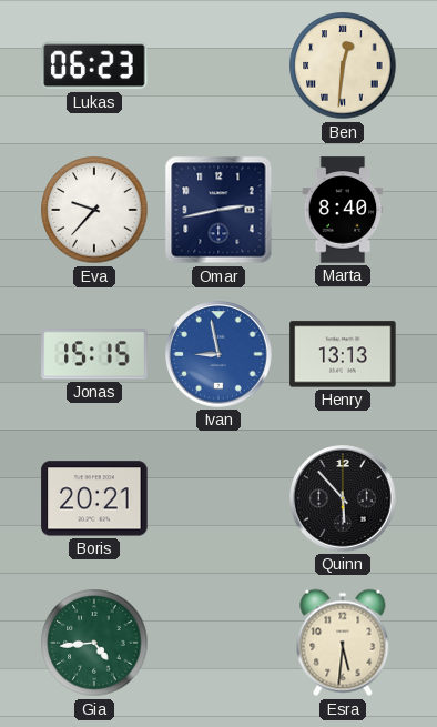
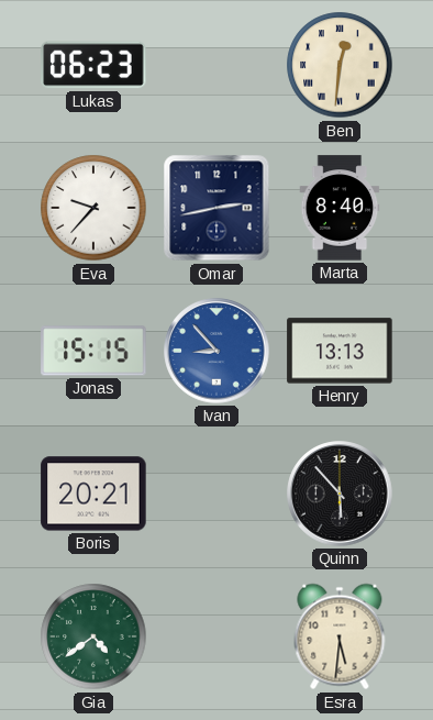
Ivan: 8:58 -> 8:53
Gia: 4:44 -> 4:39
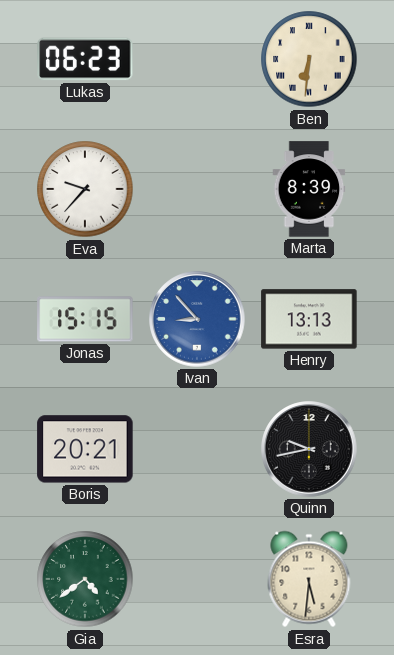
Ben: 12:31 -> 6:31
Omar: 2:43 -> none
Marta: 8:40 -> 8:39
Quinn: 5:53 -> 9:43
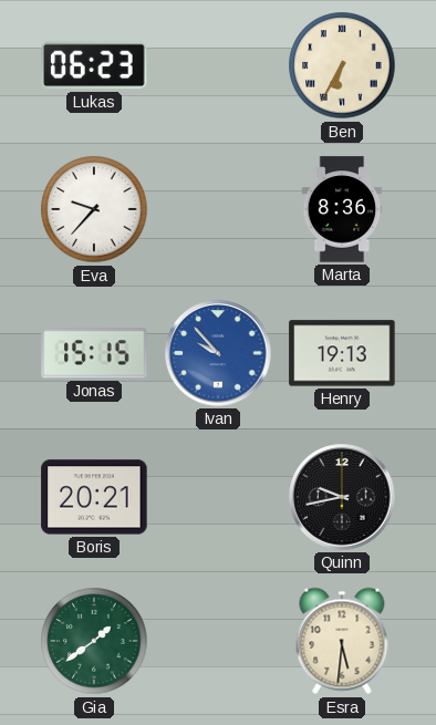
Ben: 6:31 -> 6:35
Marta: 8:39 -> 8:36
Ivan: 8:53 -> 9:53
Henry: 13:13 -> 19:13
Gia: 4:39 -> 1:39
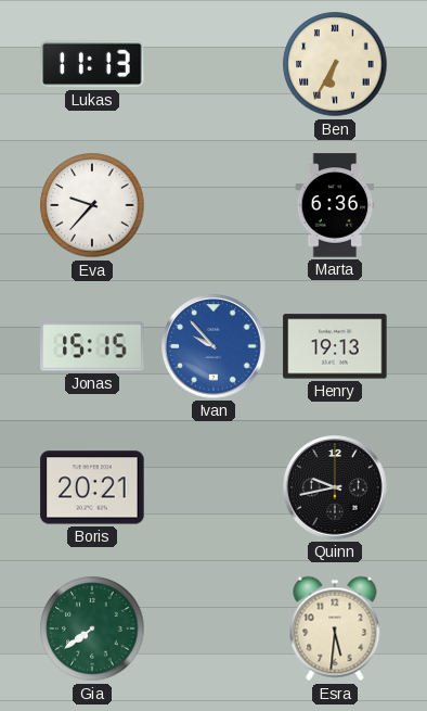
Lukas: 06:23 -> 11:13
Marta: 8:36 -> 6:36
Gia: 1:39 -> 7:39
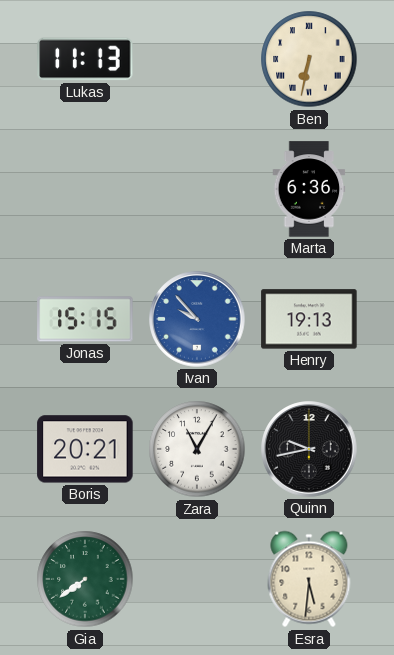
Ben: 6:35 -> 6:32
Eva: 9:37 -> none
Zara: none -> 11:05
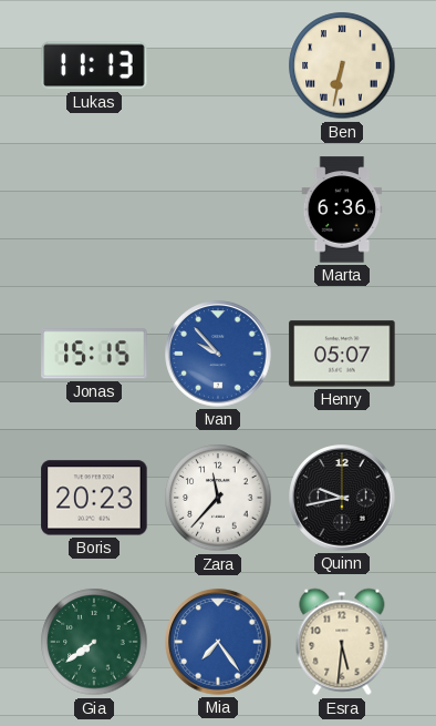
Henry: 19:13 -> 05:07
Boris: 20:21 -> 20:23
Zara: 11:05 -> 11:37
Mia: none -> 7:24
